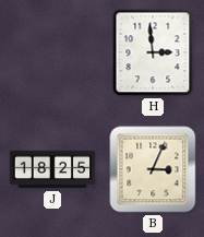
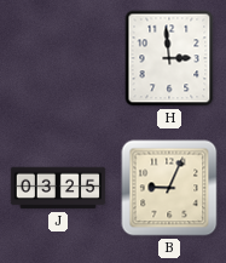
J: 18:25 -> 03:25
B: 3:04 -> 9:04
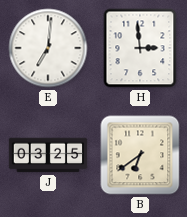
E: none -> 7:01
B: 9:04 -> 6:39
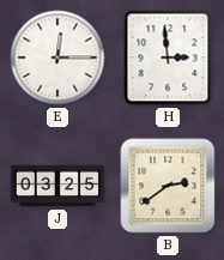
E: 7:01 -> 12:15
B: 6:39 -> 2:39
